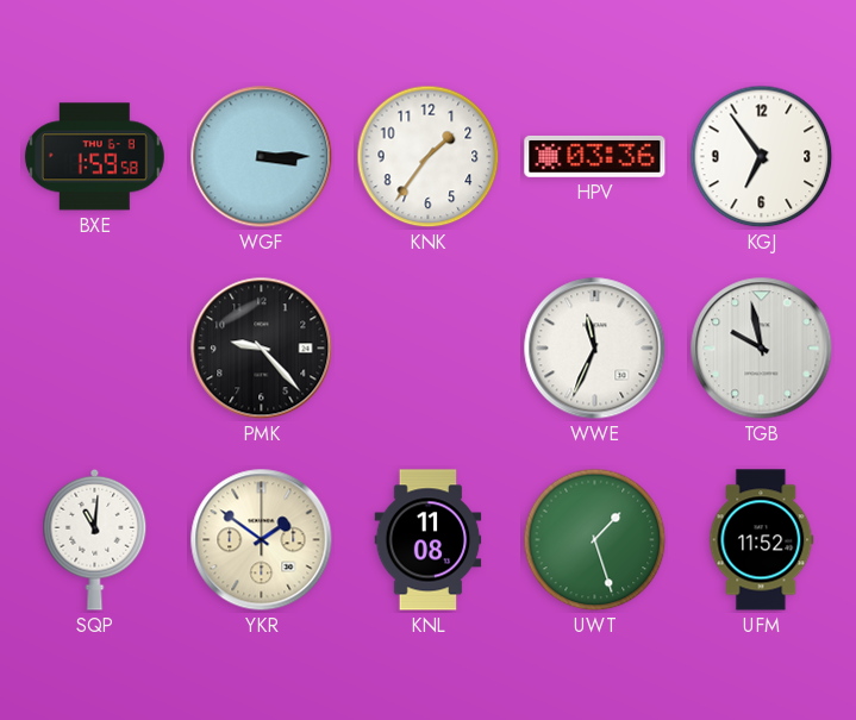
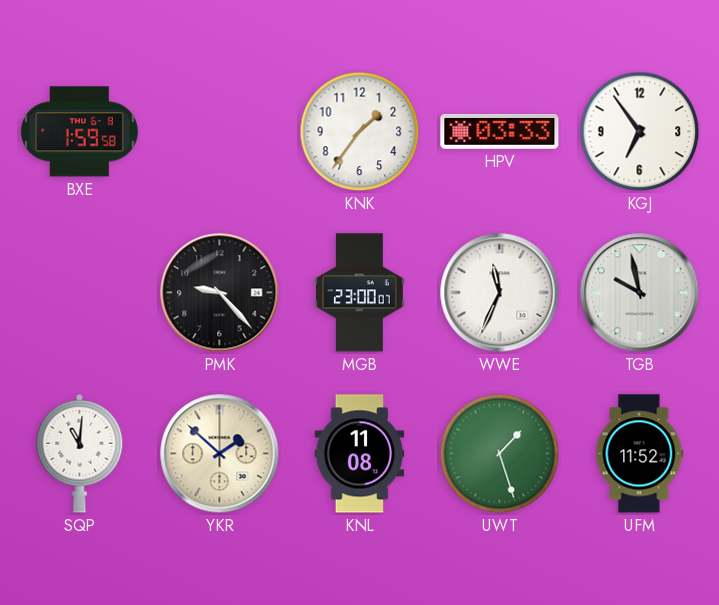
WGF: 3:15 -> none
HPV: 03:36 -> 03:33
MGB: none -> 23:00
YKR: 1:51 -> 1:52
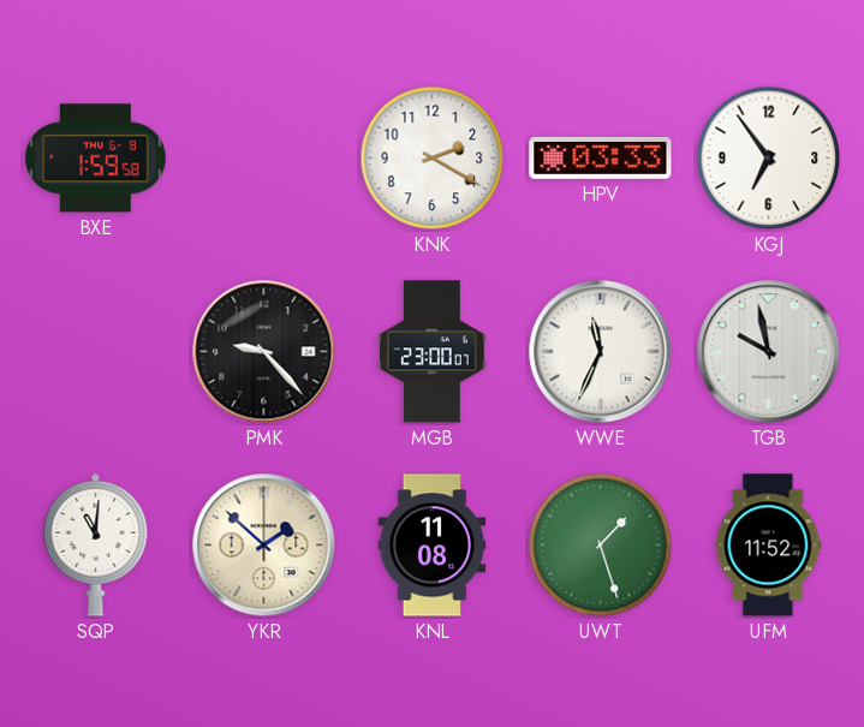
KNK: 1:36 -> 2:20
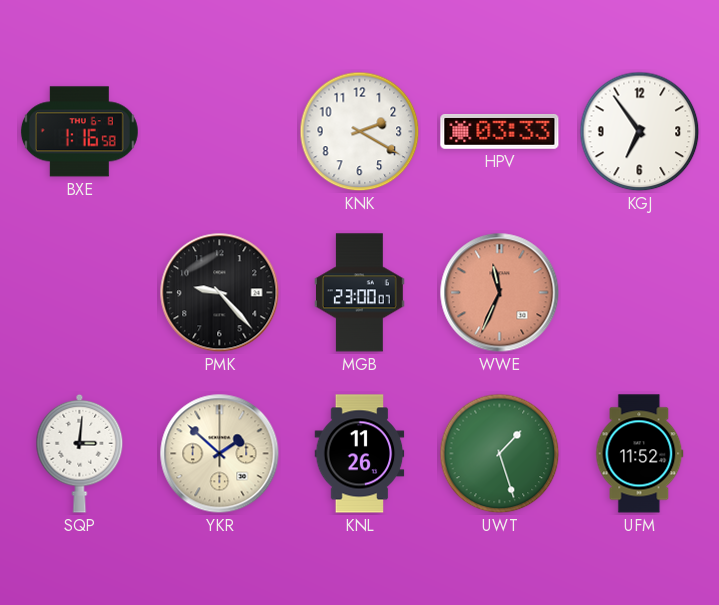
BXE: 1:59 -> 1:16
WWE dial: white -> salmon
TGB: 9:58 -> none
SQP: 11:01 -> 3:01
KNL: 11:08 -> 11:26
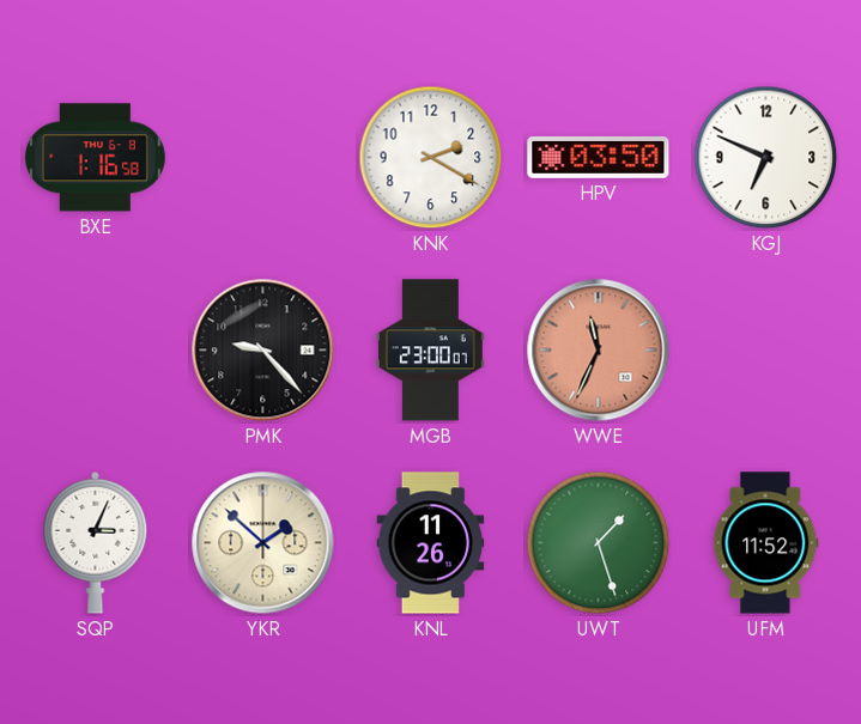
HPV: 03:33 -> 03:50
KGJ: 6:54 -> 6:49
SQP: 3:01 -> 3:04
